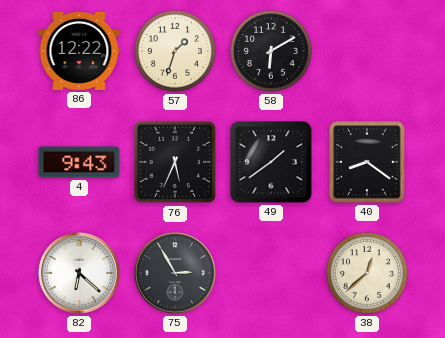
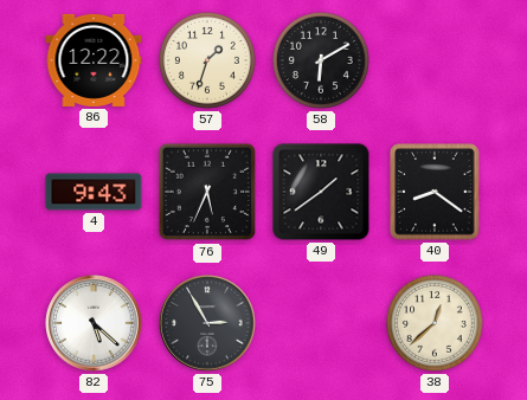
82: 6:22 -> 5:22
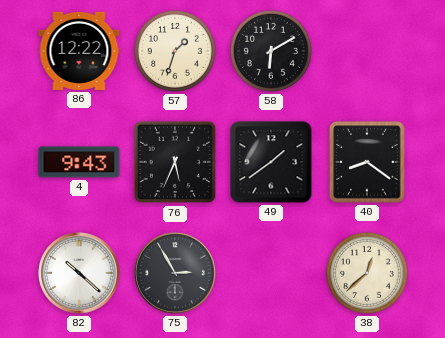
82: 5:22 -> 10:22
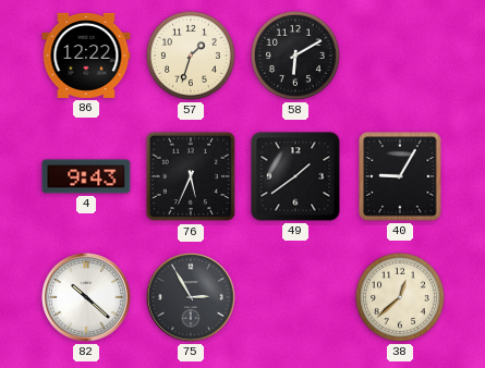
40: 8:21 -> 9:05
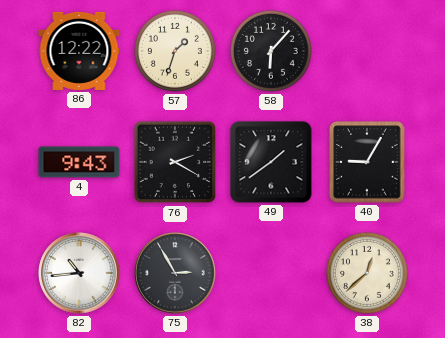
58: 6:10 -> 6:07
76: 5:34 -> 2:20
82: 10:22 -> 10:44
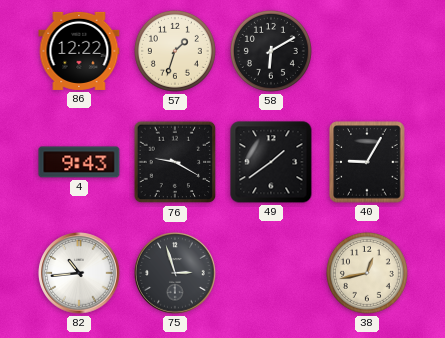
58: 6:07 -> 6:10
76: 2:20 -> 9:20
75: 2:55 -> 2:57
38: 12:38 -> 12:43
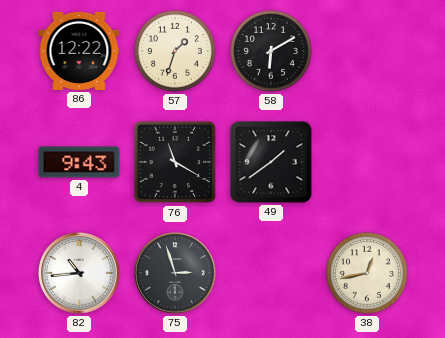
76: 9:20 -> 11:20
40: 9:05 -> none
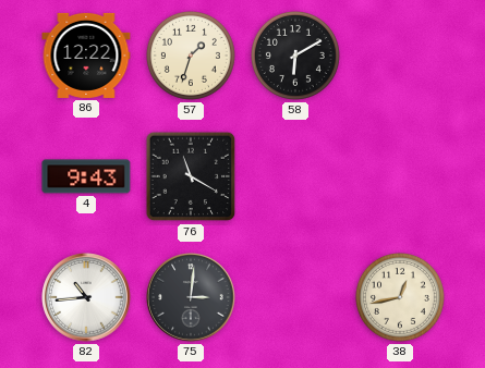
49: 1:39 -> none
75: 2:57 -> 3:01
